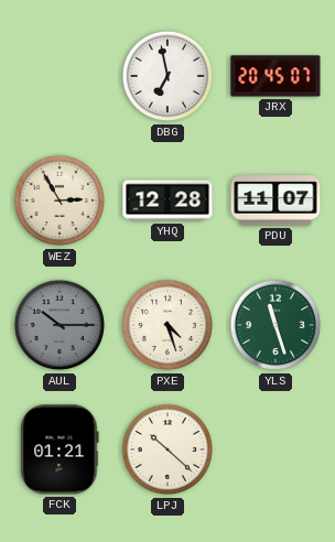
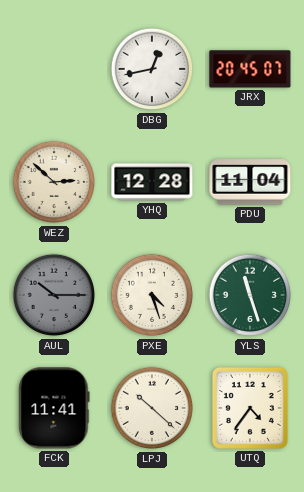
DBG: 6:58 -> 12:43
WEZ: 2:55 -> 2:52
PDU: 11:07 -> 11:04
FCK: 01:21 -> 11:41
UTQ: none -> 4:36
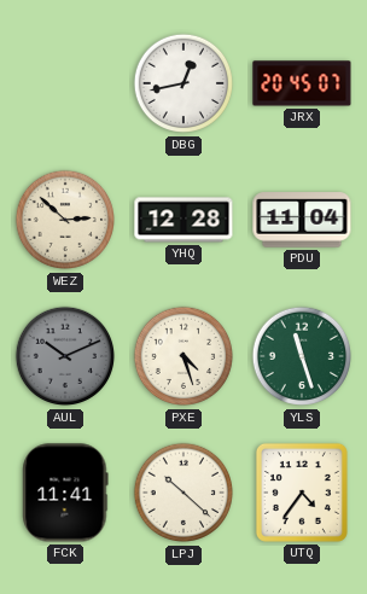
AUL: 10:15 -> 10:11
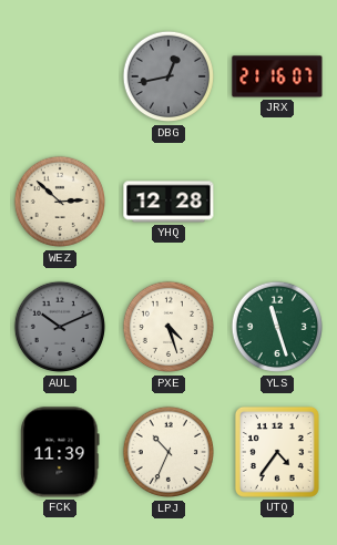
DBG dial: white -> grey
JRX: 20:45 -> 21:16
PDU: 11:04 -> none
FCK: 11:41 -> 11:39
LPJ: 10:22 -> 10:34
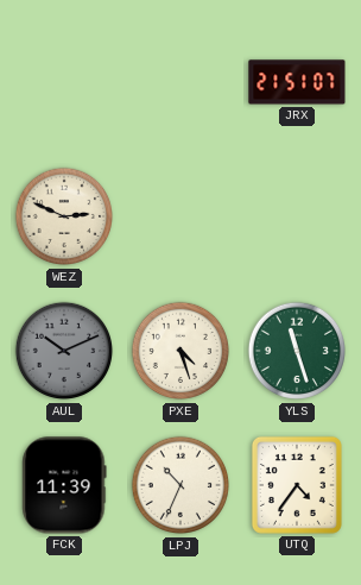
DBG: 12:43 -> none
JRX: 21:16 -> 21:51
WEZ: 2:52 -> 2:49
YHQ: 12:28 -> none
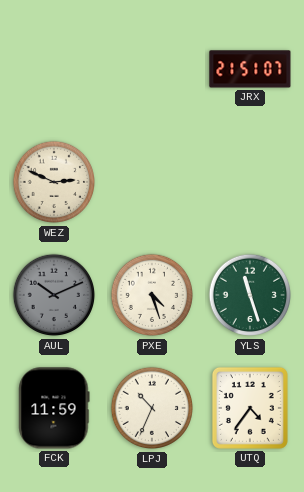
FCK: 11:39 -> 11:59
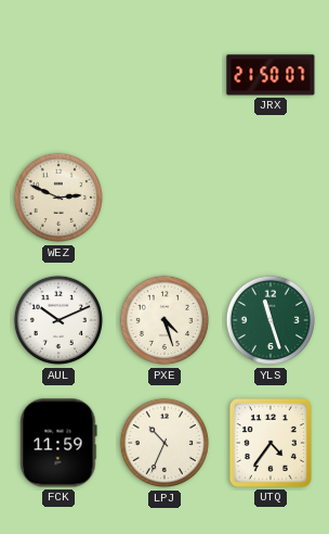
JRX: 21:51 -> 21:50
AUL dial: grey -> white
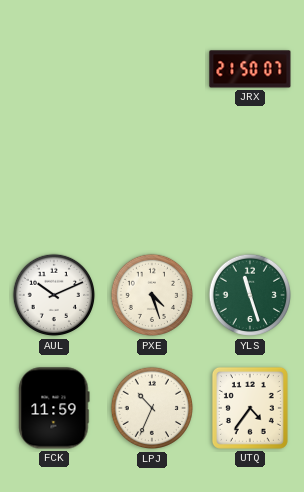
WEZ: 2:49 -> none
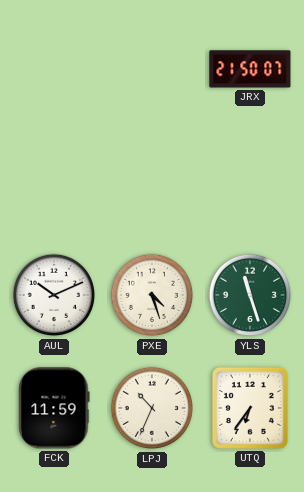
UTQ: 4:36 -> 6:36
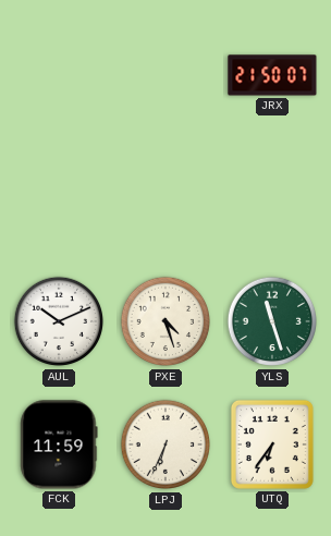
LPJ: 10:34 -> 6:34
